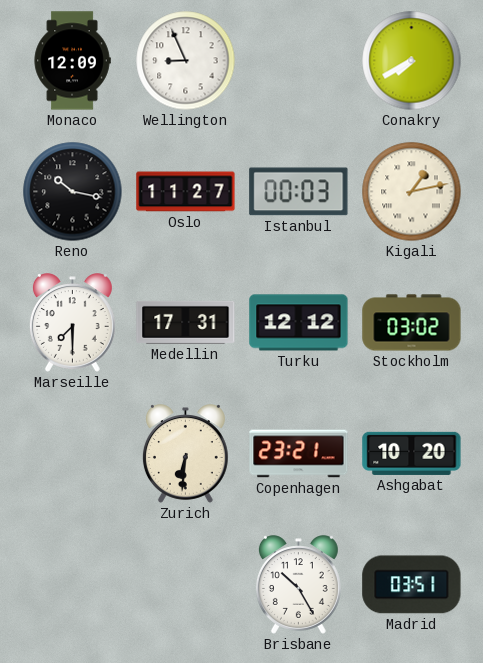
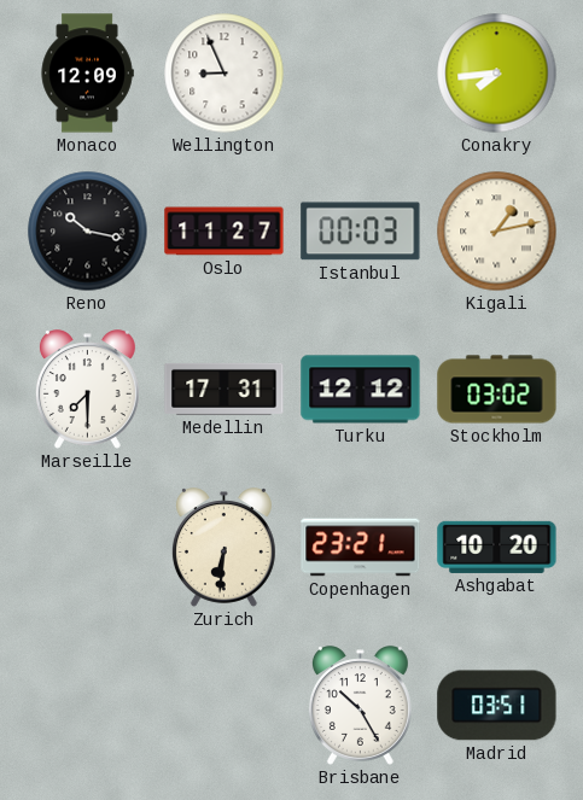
Conakry: 7:40 -> 7:44
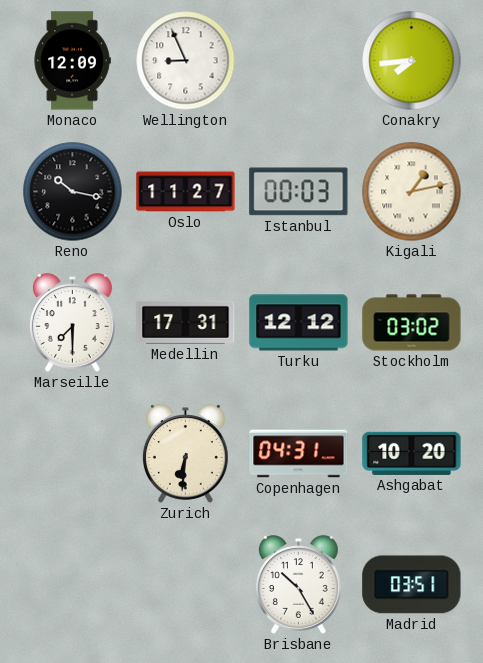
Copenhagen: 23:21 -> 04:31
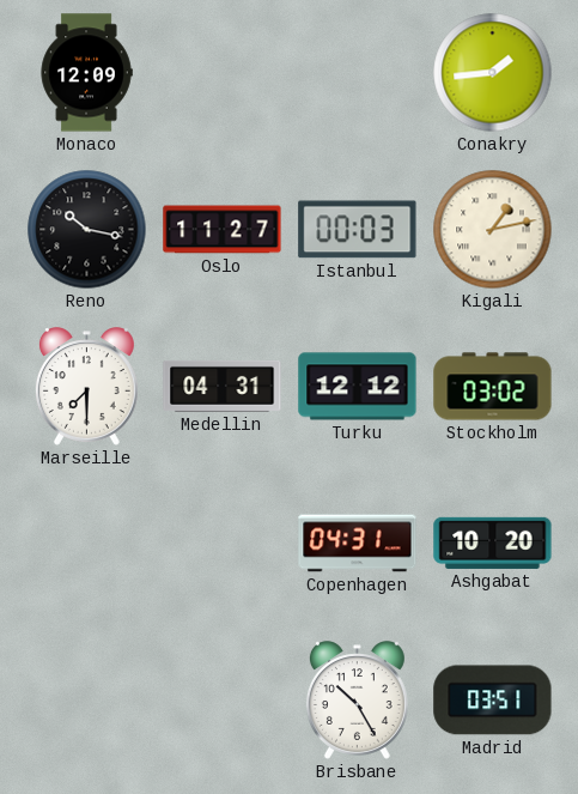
Wellington: 8:56 -> none
Conakry: 7:44 -> 1:44
Medellin: 17:31 -> 04:31
Zurich: 6:31 -> none
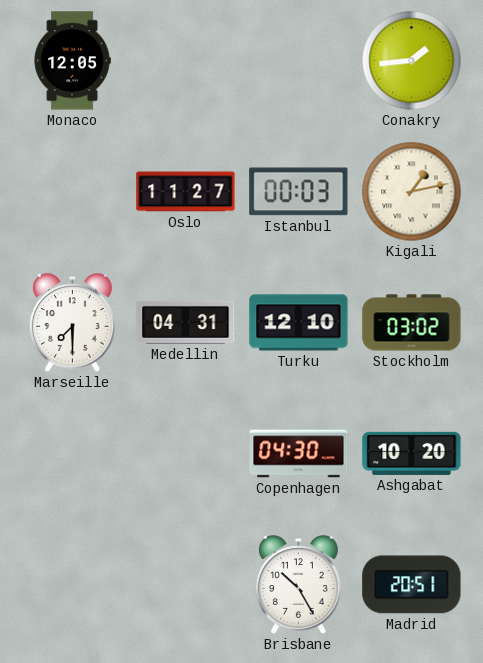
Monaco: 12:09 -> 12:05
Reno: 10:17 -> none
Turku: 12:12 -> 12:10
Copenhagen: 04:31 -> 04:30
Madrid: 03:51 -> 20:51
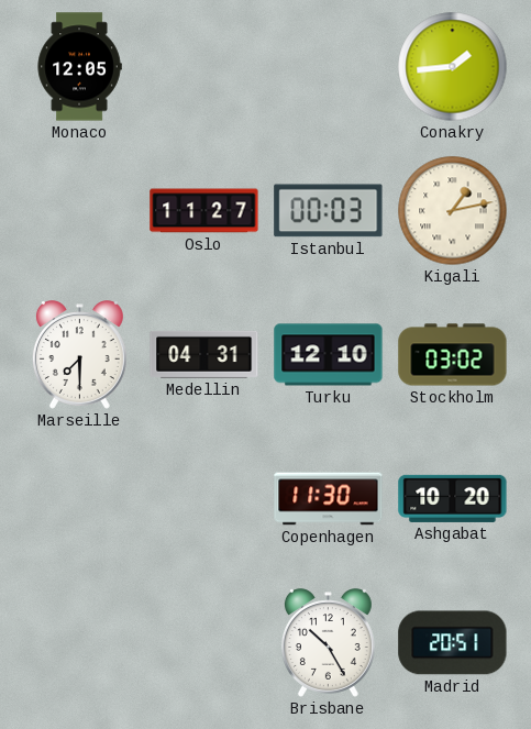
Copenhagen: 04:30 -> 11:30
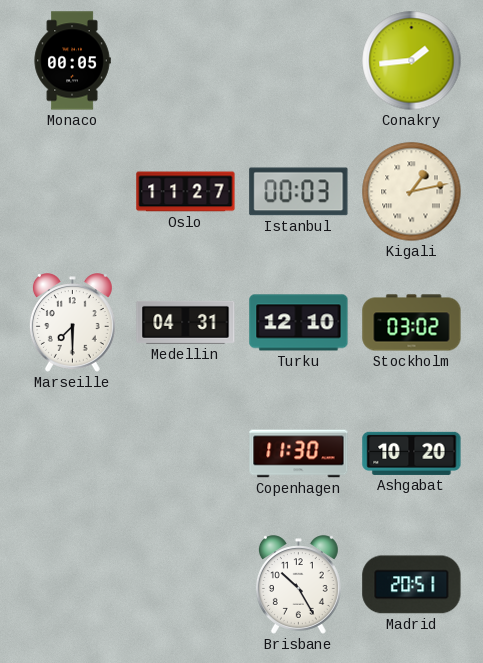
Monaco: 12:05 -> 00:05
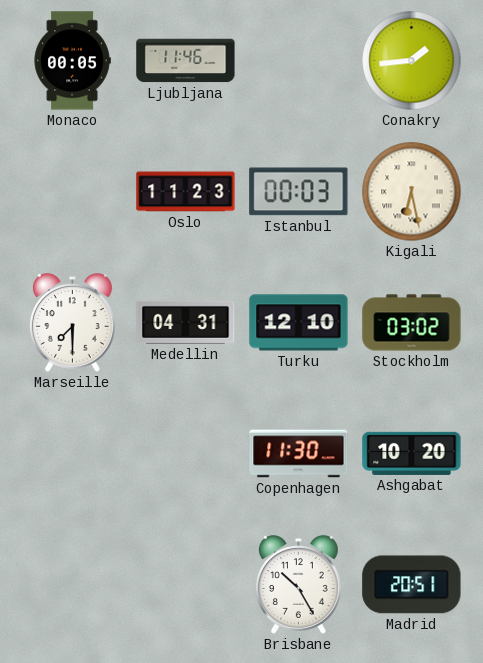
Ljubljana: none -> 11:46
Oslo: 11:27 -> 11:23
Kigali: 1:13 -> 6:28
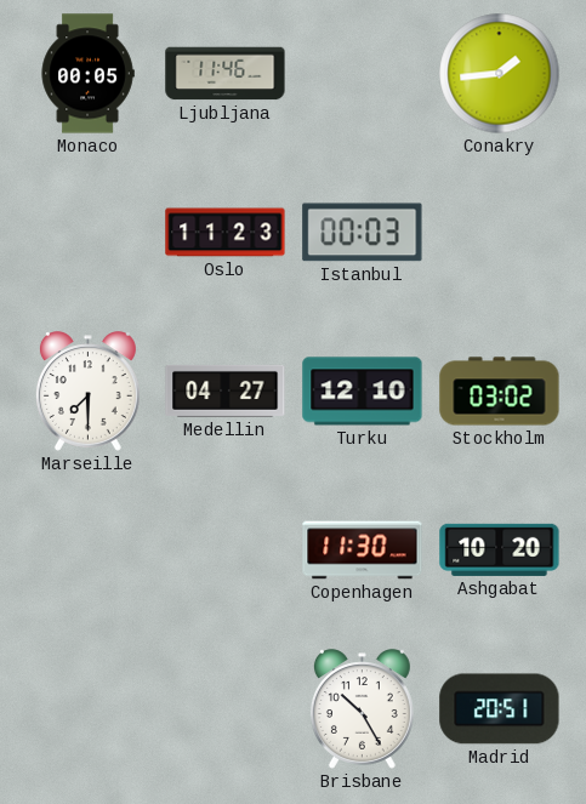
Kigali: 6:28 -> none
Medellin: 04:31 -> 04:27
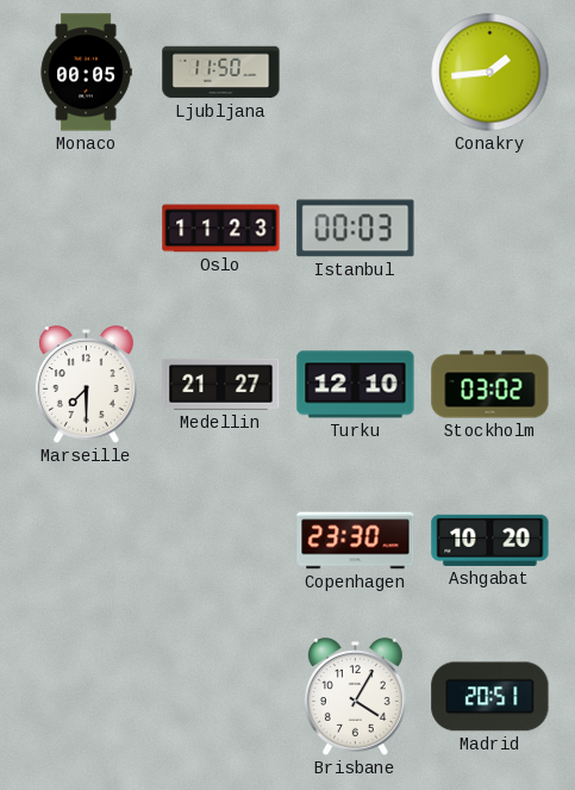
Ljubljana: 11:46 -> 11:50
Medellin: 04:27 -> 21:27
Copenhagen: 11:30 -> 23:30
Brisbane: 10:25 -> 4:05
